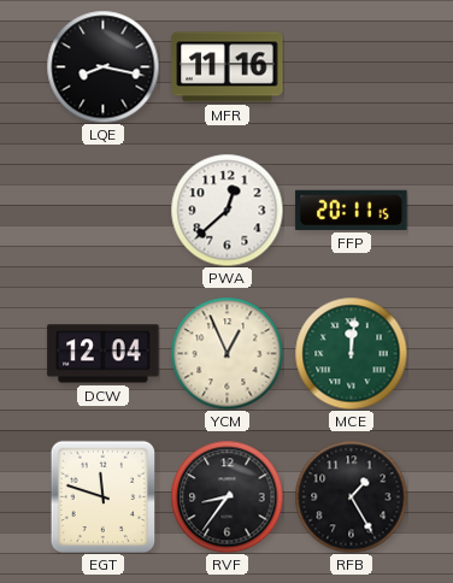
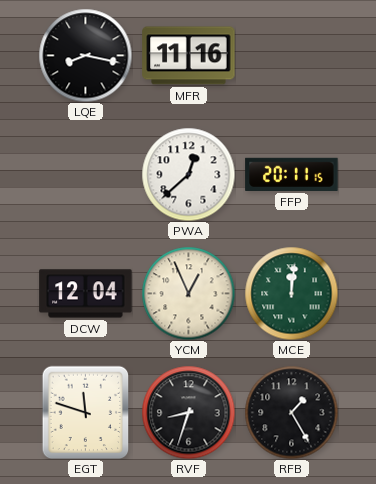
RVF: 8:36 -> 8:33
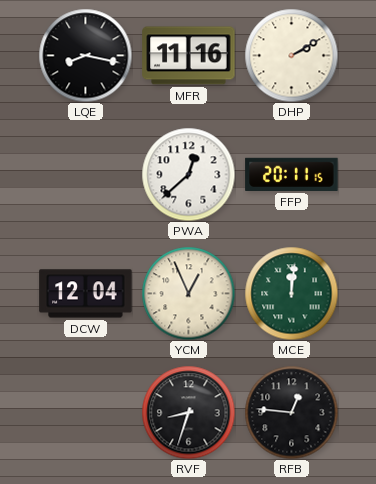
DHP: none -> 2:10
EGT: 11:48 -> none
RFB: 1:25 -> 12:46
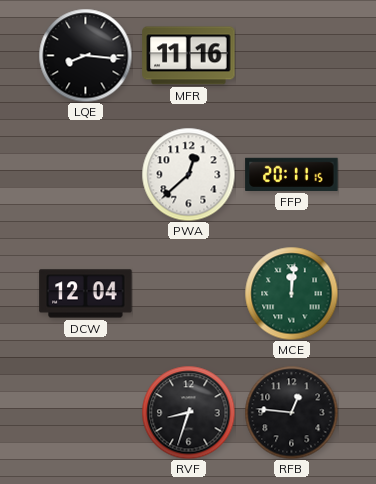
LQE: 8:17 -> 8:16
DHP: 2:10 -> none
YCM: 12:56 -> none
